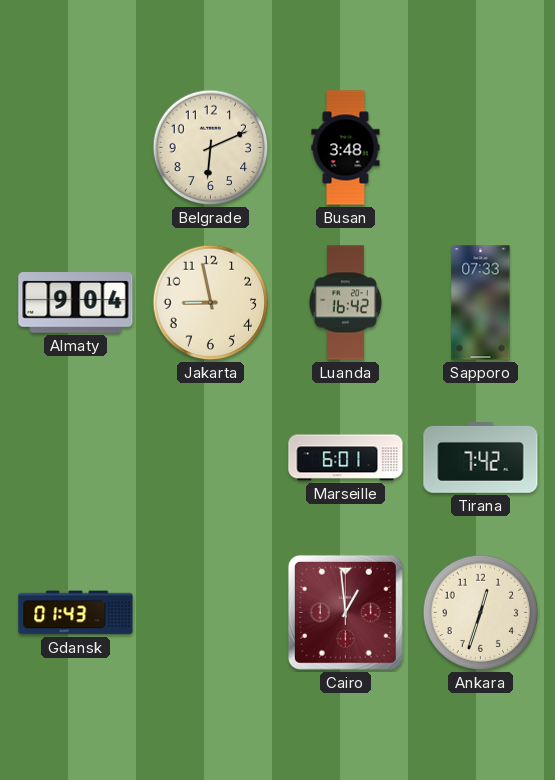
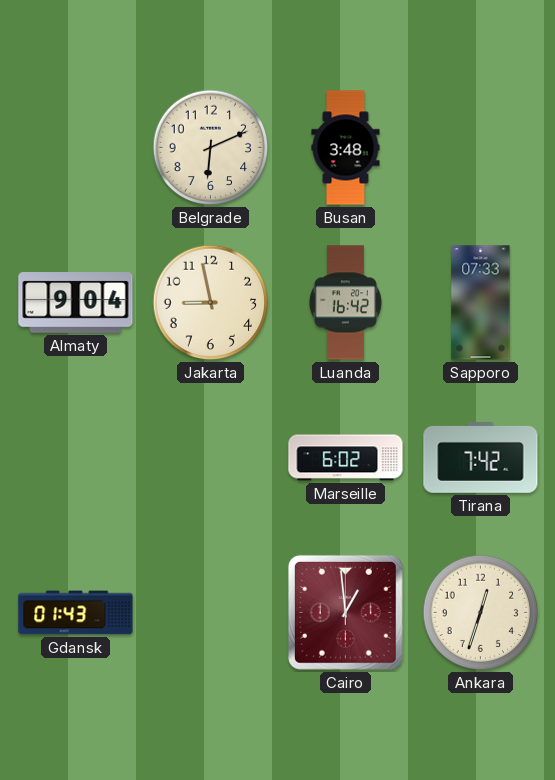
Marseille: 6:01 -> 6:02
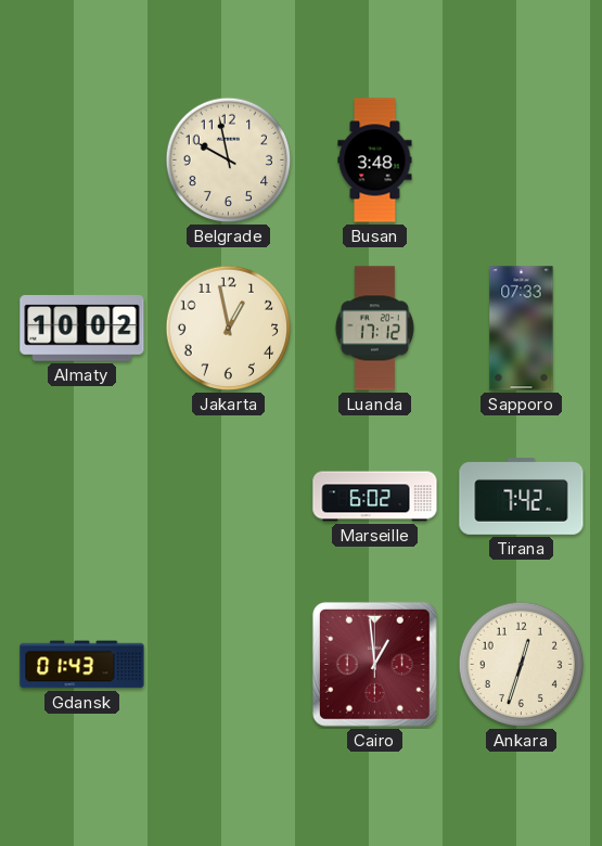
Belgrade: 6:11 -> 9:58
Almaty: 9:04 -> 10:02
Jakarta: 8:58 -> 12:58
Luanda: 16:42 -> 17:12
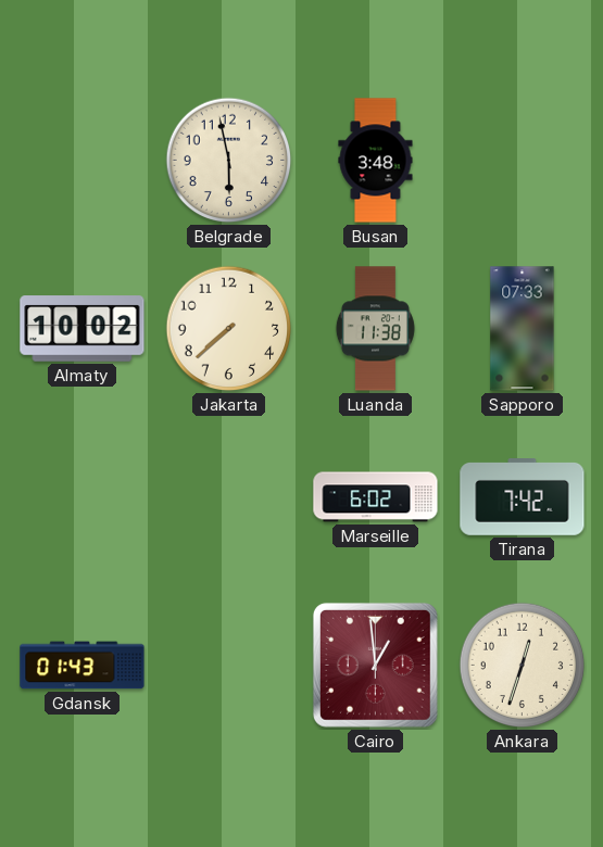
Belgrade: 9:58 -> 5:58
Jakarta: 12:58 -> 7:38
Luanda: 17:12 -> 11:38
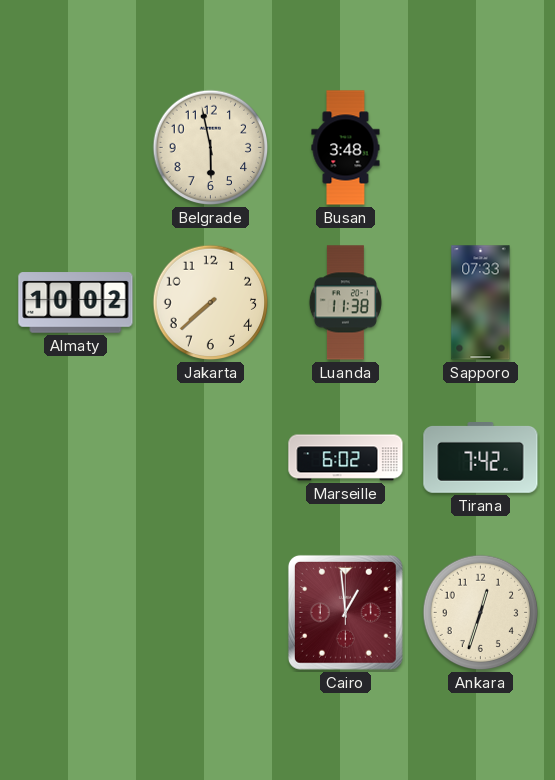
Gdansk: 01:43 -> none
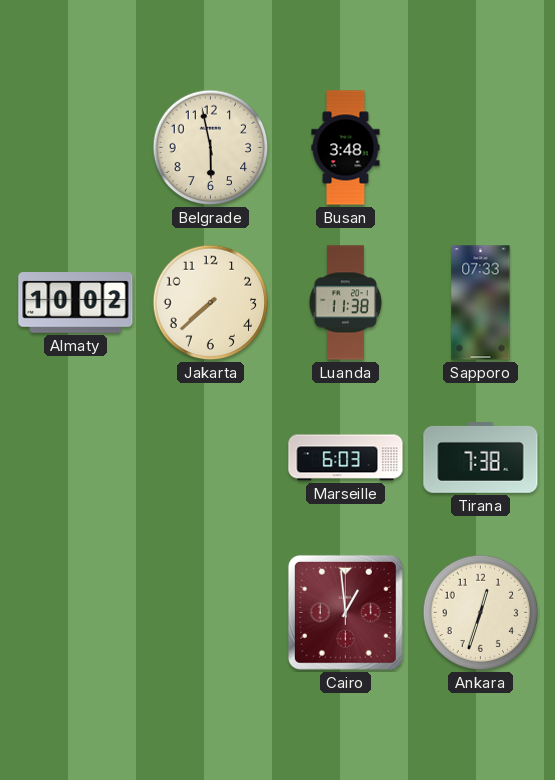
Marseille: 6:02 -> 6:03
Tirana: 7:42 -> 7:38
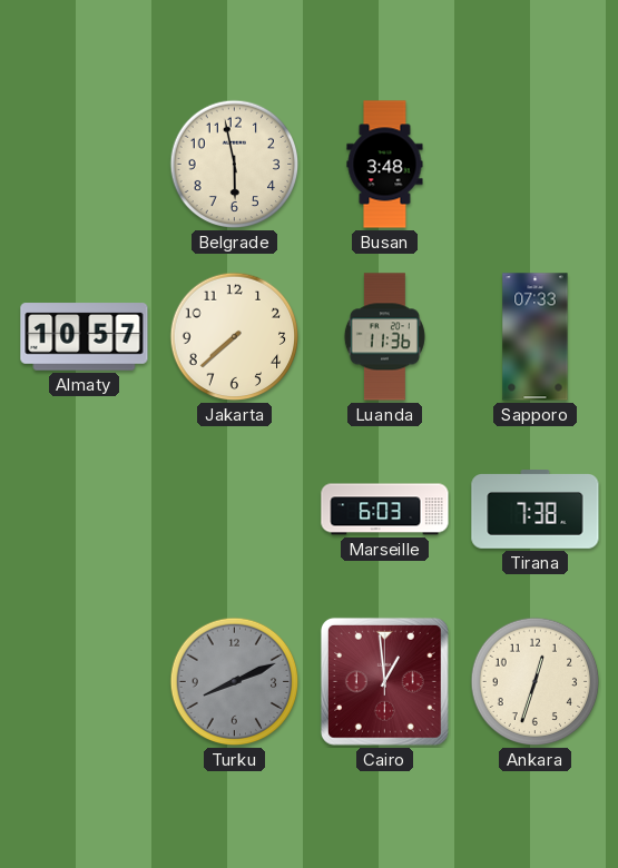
Almaty: 10:02 -> 10:57
Luanda: 11:38 -> 11:36
Turku: none -> 8:11
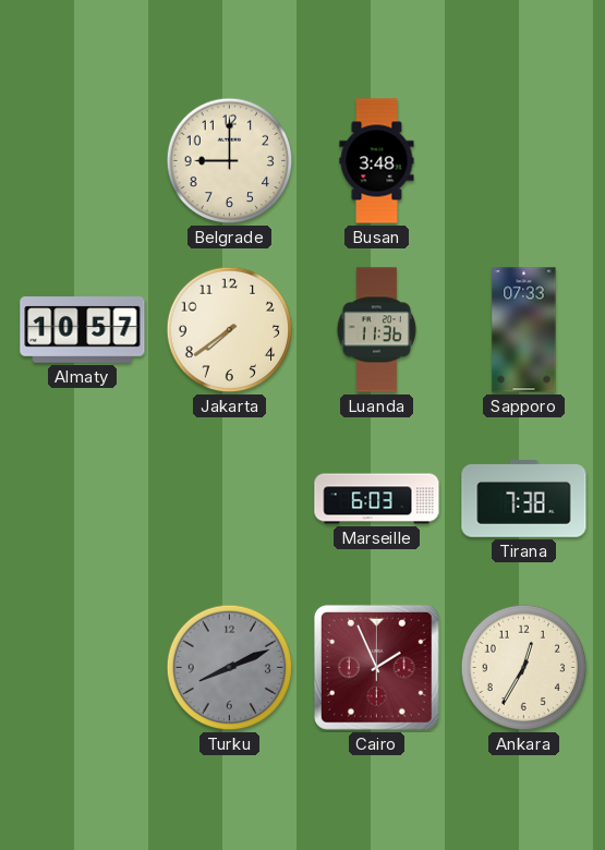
Belgrade: 5:58 -> 9:00
Jakarta: 7:38 -> 7:39
Cairo: 12:59 -> 1:56
Ankara: 12:33 -> 12:35
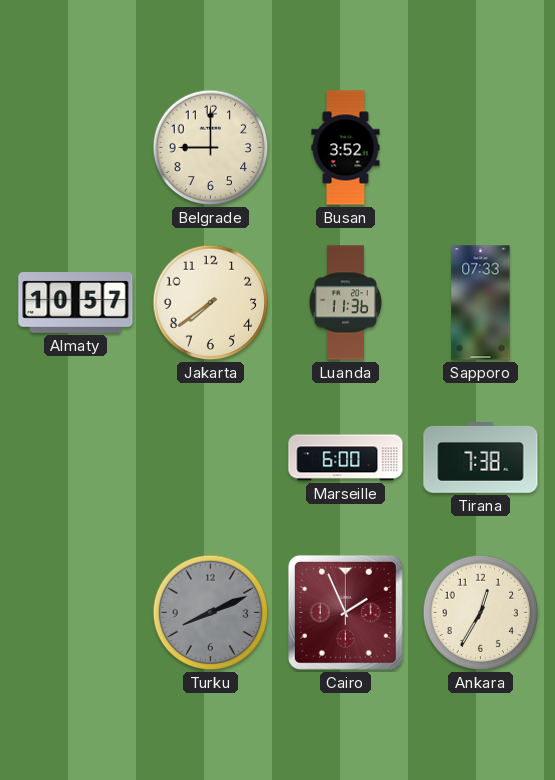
Busan: 3:48 -> 3:52
Marseille: 6:03 -> 6:00
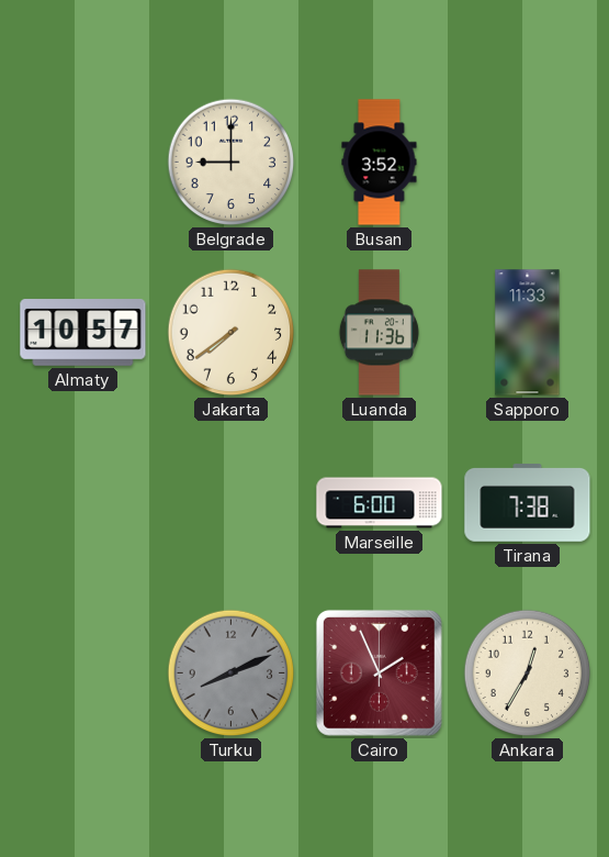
Sapporo: 07:33 -> 11:33
